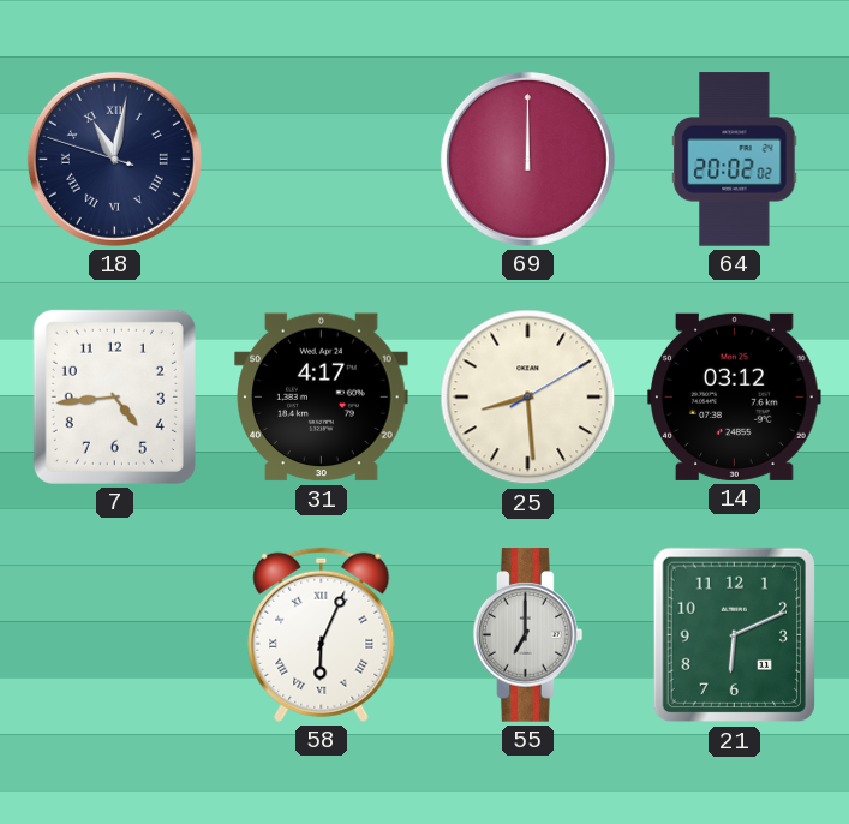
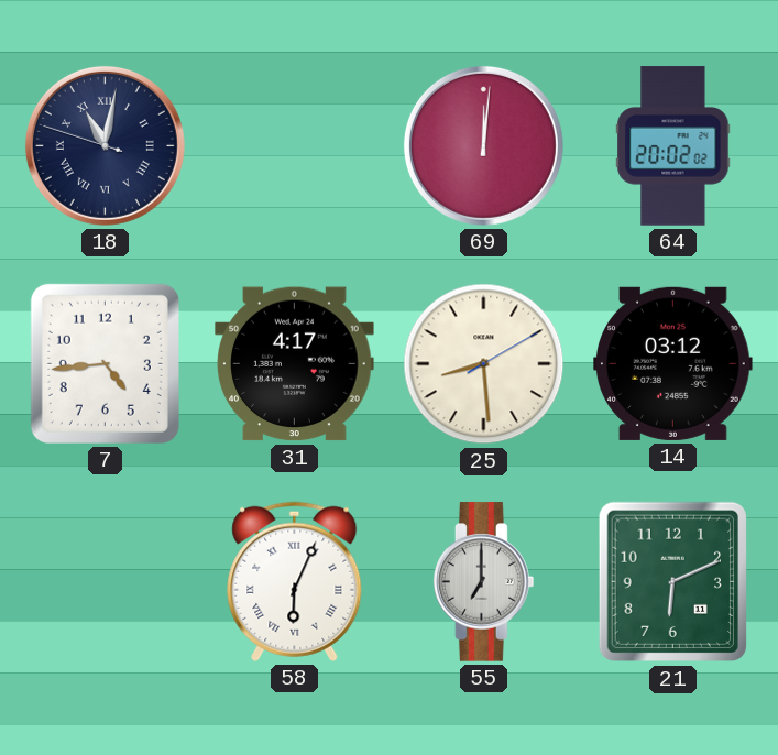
69: 12:00 -> 12:01
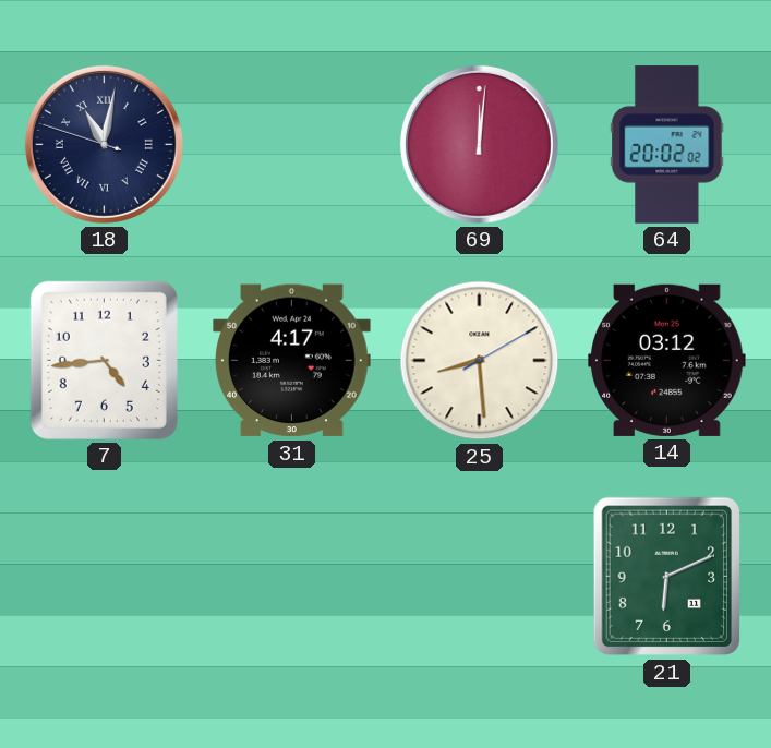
58: 6:04 -> none
55: 7:00 -> none
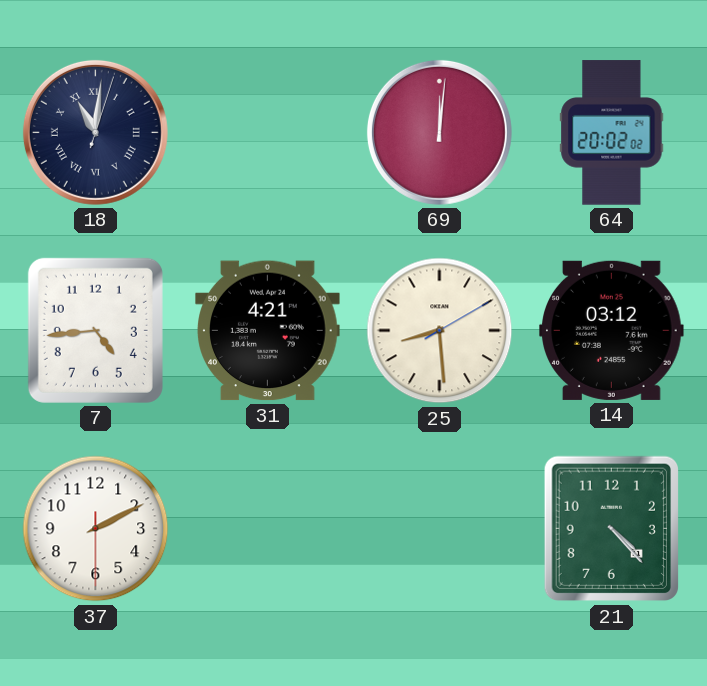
18: 11:01:48 -> 11:01:03
31: 4:17 -> 4:21
37: none -> 2:10
21: 6:11 -> 4:23
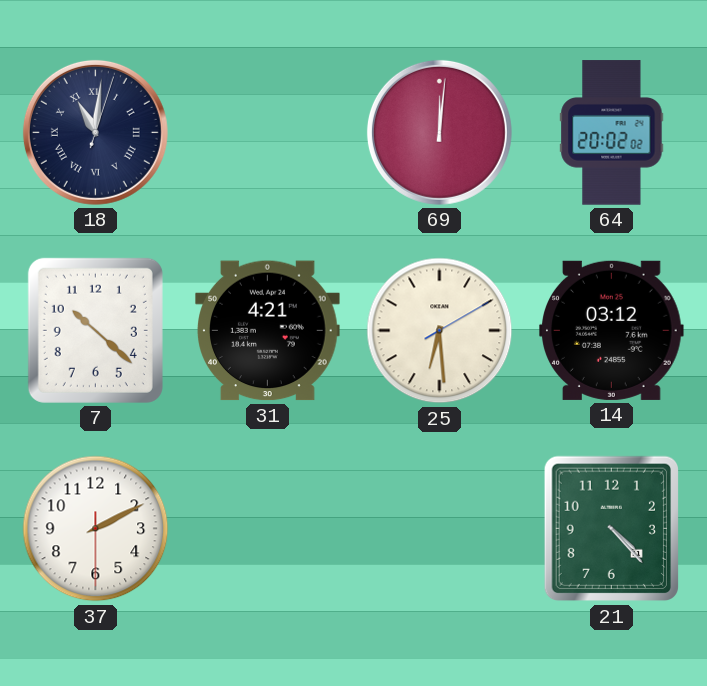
7: 4:44 -> 10:22
25: 8:29 -> 6:29
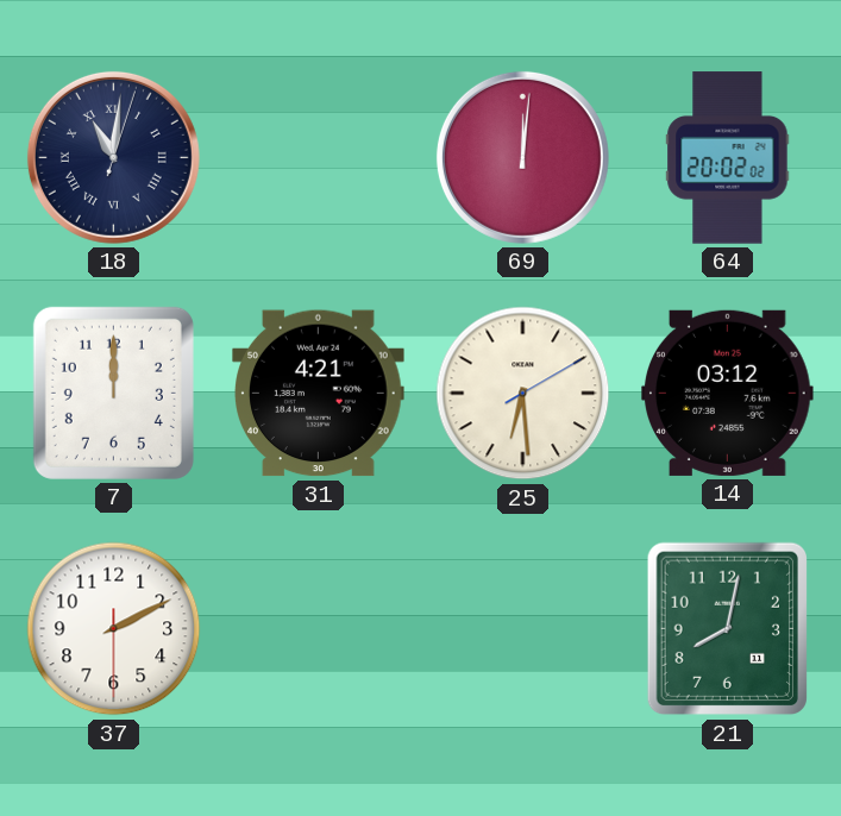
7: 10:22 -> 12:00
21: 4:23 -> 8:02
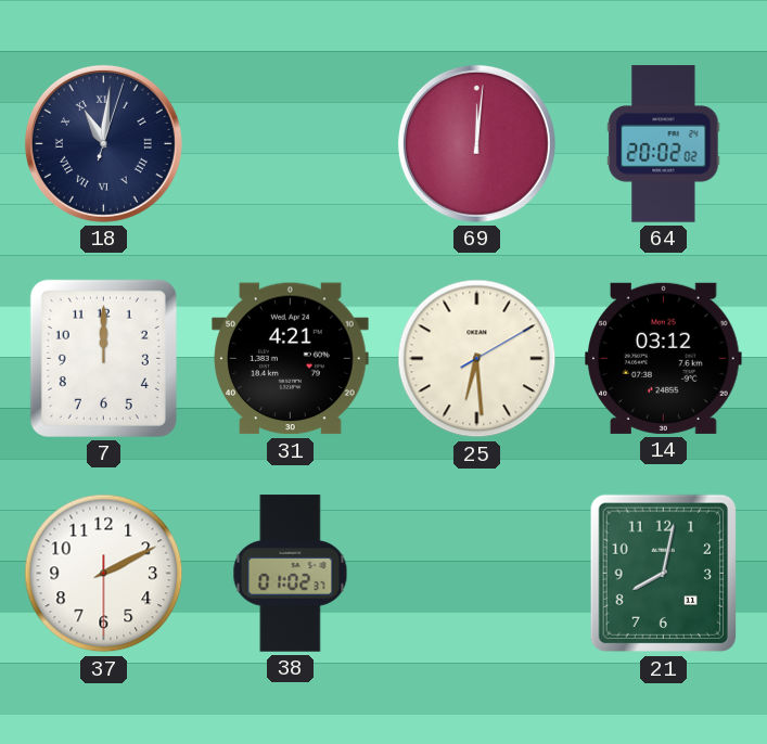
38: none -> 01:02
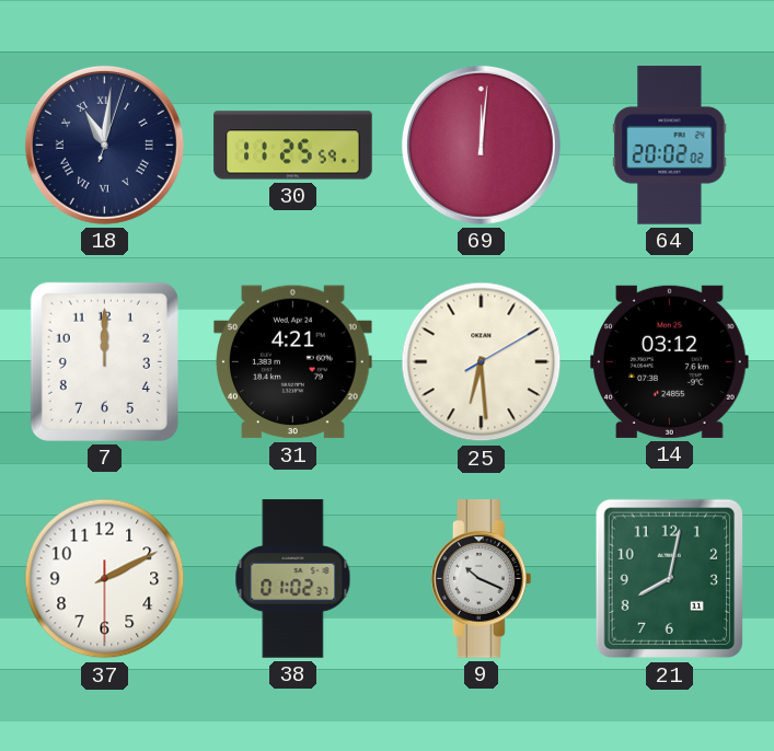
30: none -> 11:25
9: none -> 10:19
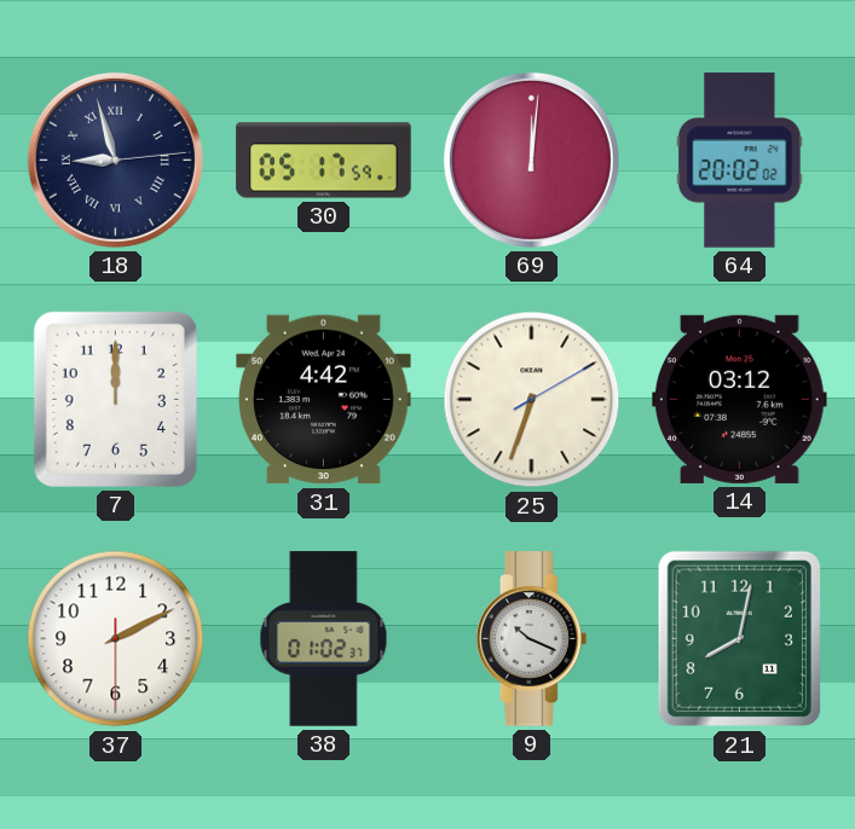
18: 11:01 -> 8:57
30: 11:25 -> 05:17
31: 4:21 -> 4:42
25: 6:29 -> 6:33
